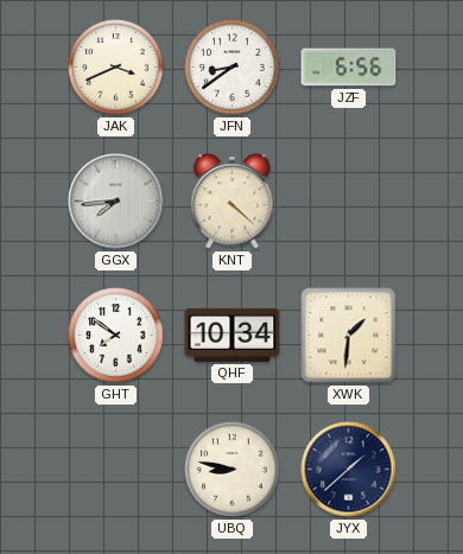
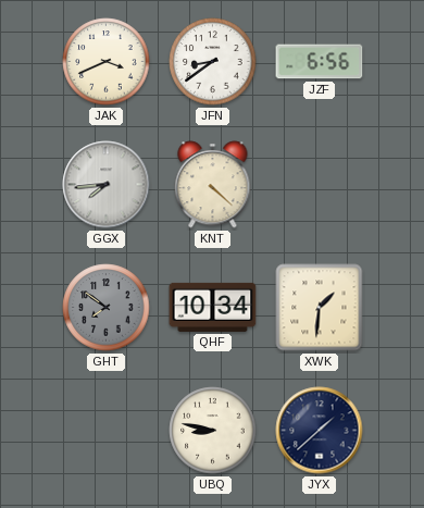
GHT dial: white -> grey
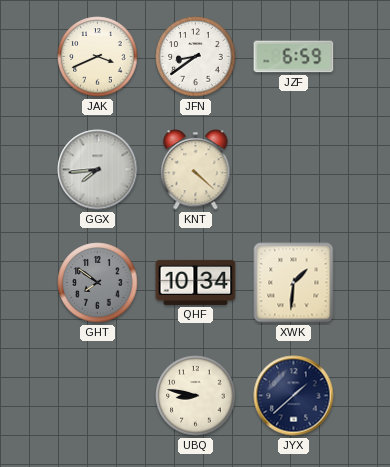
JZF: 6:56 -> 6:59
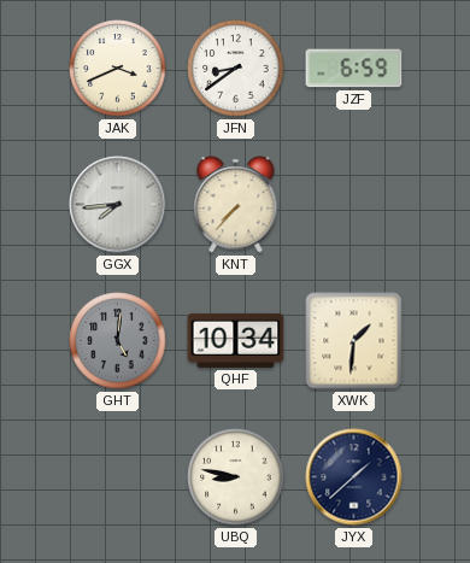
KNT: 4:22 -> 7:37
GHT: 7:51 -> 5:01
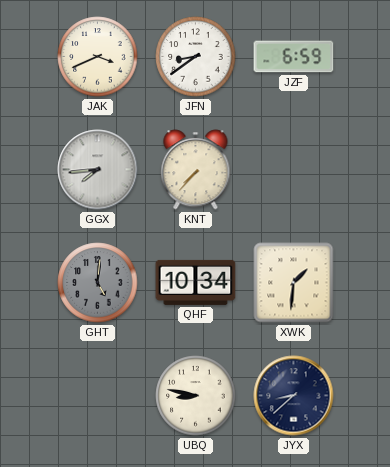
JYX: 1:38 -> 8:38
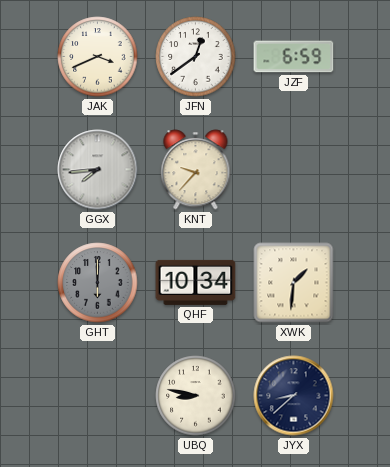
JFN: 8:39 -> 12:39
KNT: 7:37 -> 9:37
GHT: 5:01 -> 6:00
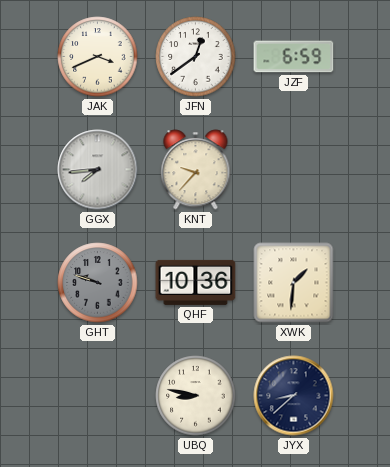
GHT: 6:00 -> 9:48
QHF: 10:34 -> 10:36
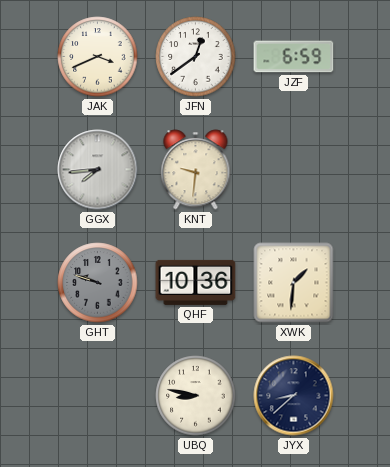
KNT: 9:37 -> 9:31
